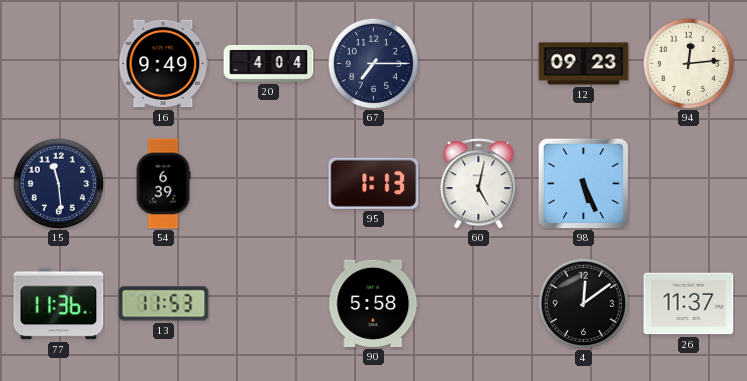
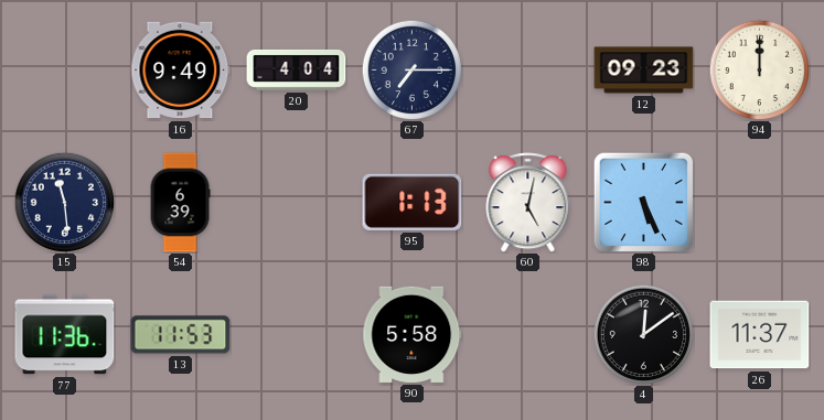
94: 12:14 -> 12:00
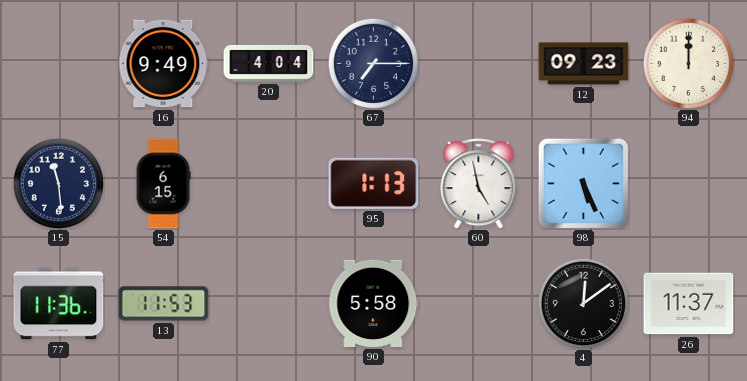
54: 6:39 -> 6:15
60: 5:02 -> 4:58
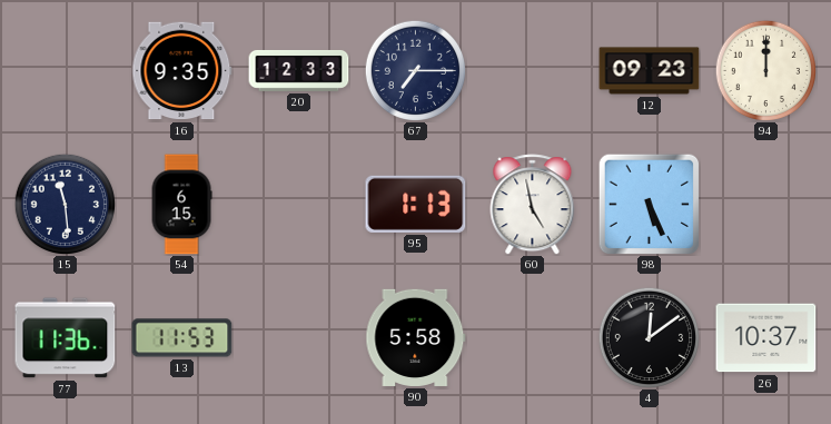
16: 9:49 -> 9:35
20: 4:04 -> 12:33
26: 11:37 -> 10:37
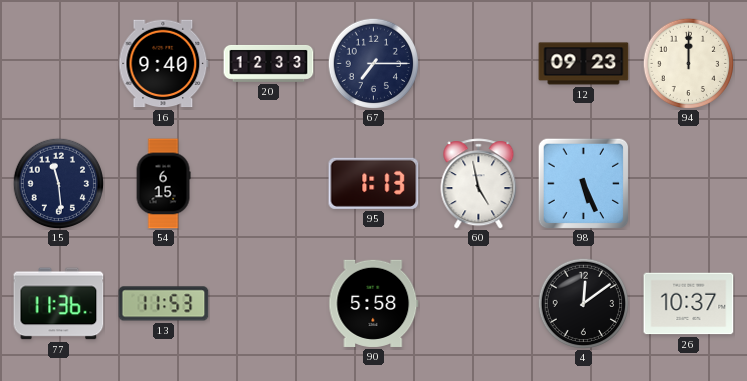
16: 9:35 -> 9:40
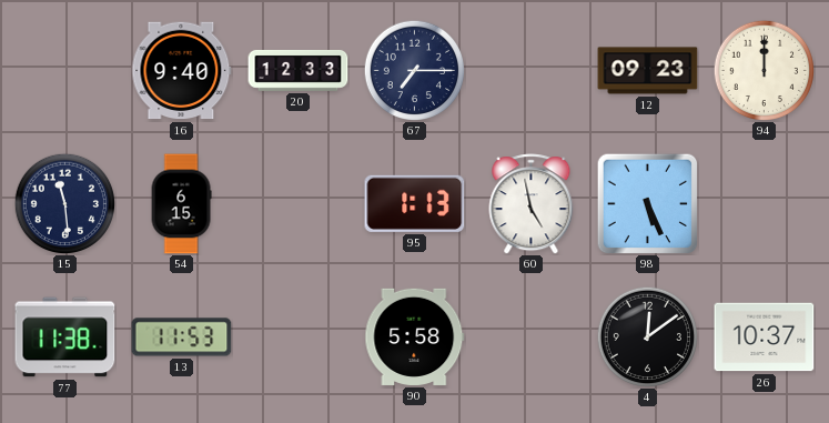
77: 11:36 -> 11:38
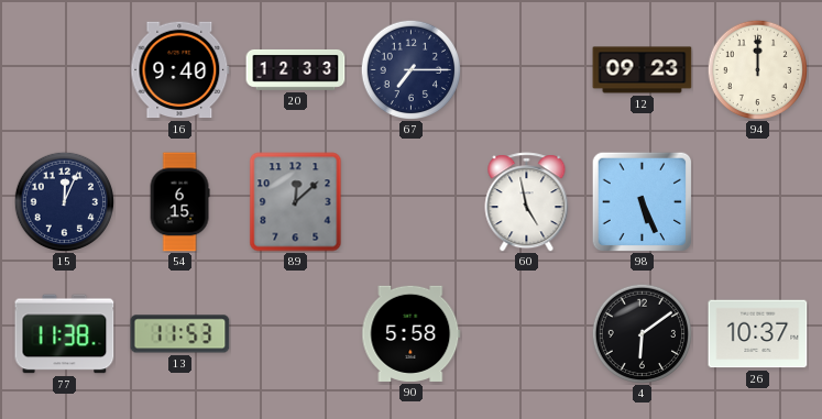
15: 11:29 -> 12:04
89: none -> 12:08
95: 1:13 -> none
4: 12:09 -> 6:09
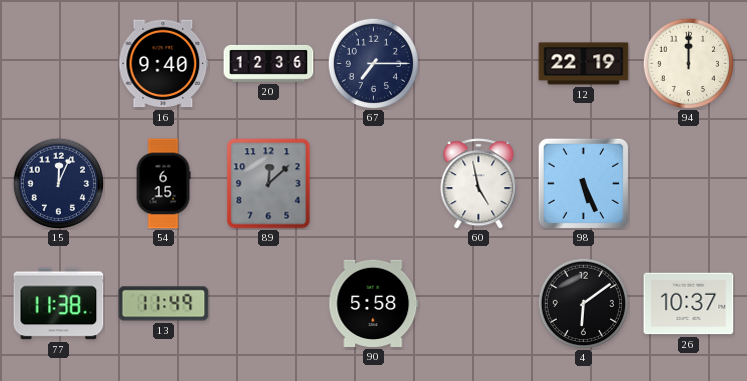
20: 12:33 -> 12:36
12: 09:23 -> 22:19
13: 11:53 -> 11:49
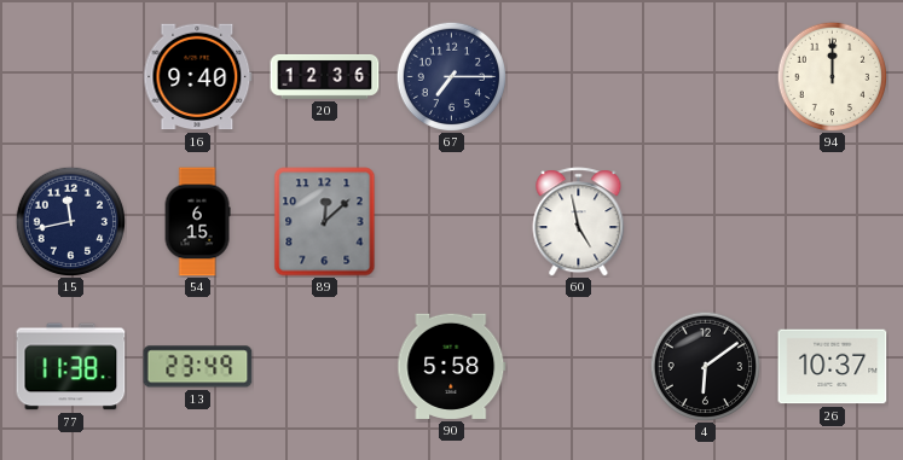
12: 22:19 -> none
15: 12:04 -> 11:43
98: 5:26 -> none
13: 11:49 -> 23:49
